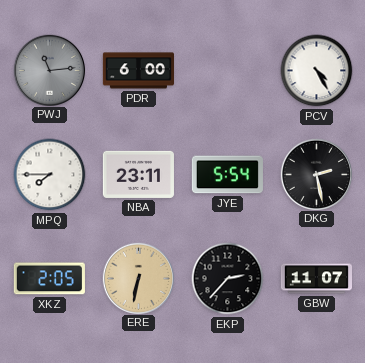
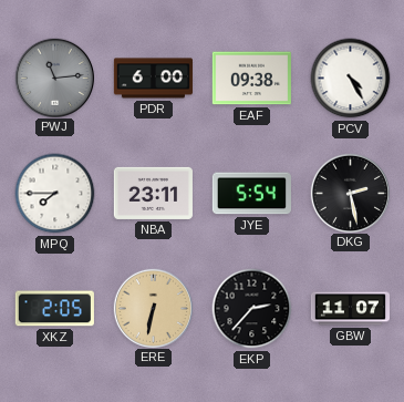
EAF: none -> 09:38
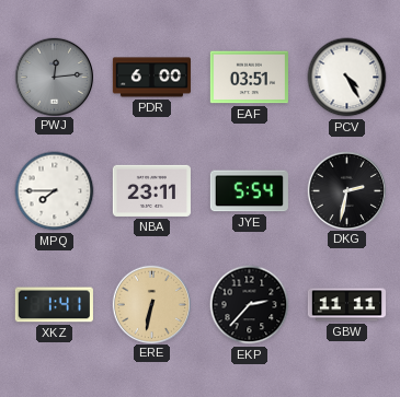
PWJ: 11:14 -> 12:14
EAF: 09:38 -> 03:51
DKG: 2:28 -> 2:32
XKZ: 2:05 -> 1:41
GBW: 11:07 -> 11:11
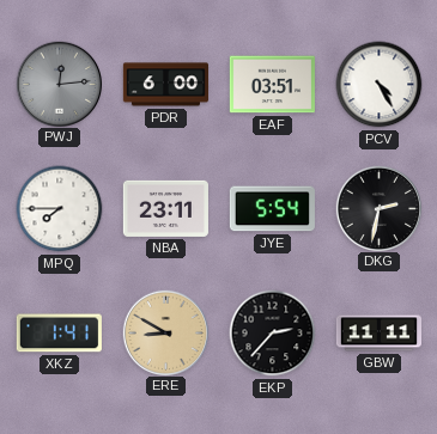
ERE: 6:32 -> 8:50
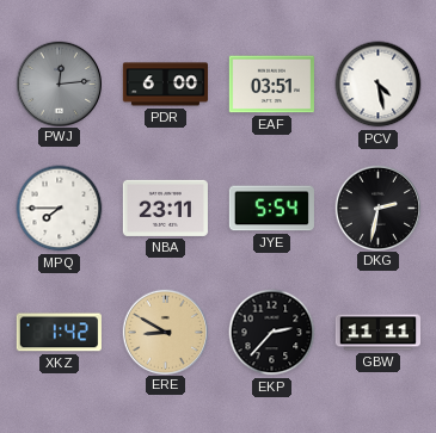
PCV: 4:25 -> 4:28
XKZ: 1:41 -> 1:42
